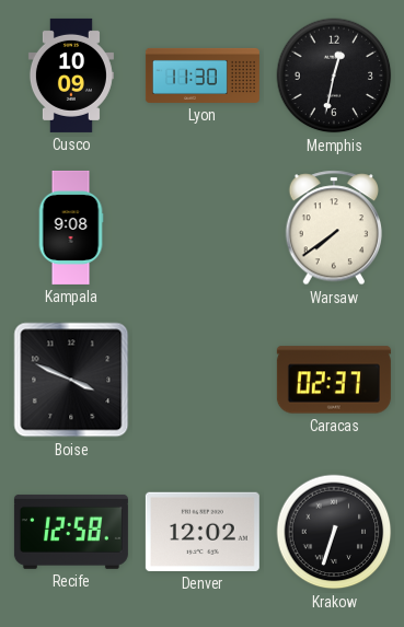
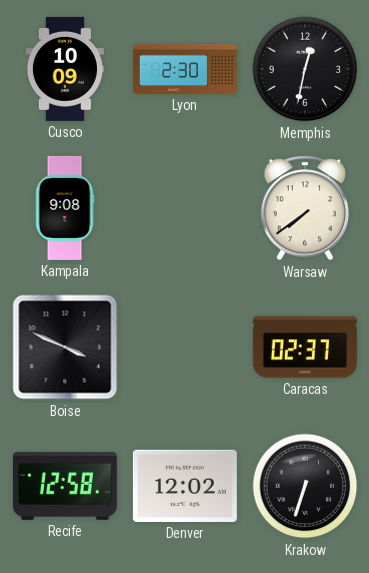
Lyon: 11:30 -> 2:30
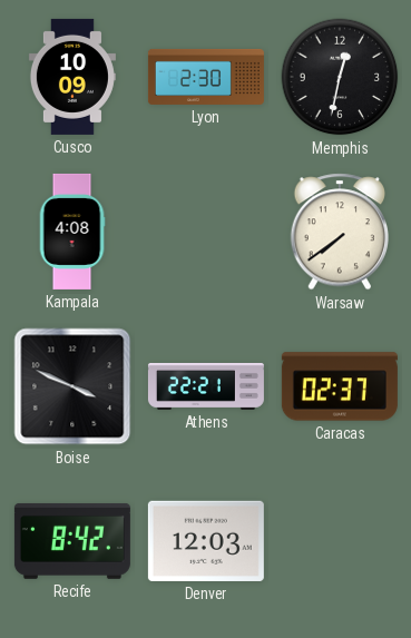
Kampala: 9:08 -> 4:08
Athens: none -> 22:21
Recife: 12:58 -> 8:42
Denver: 12:02 -> 12:03
Krakow: 6:33 -> none
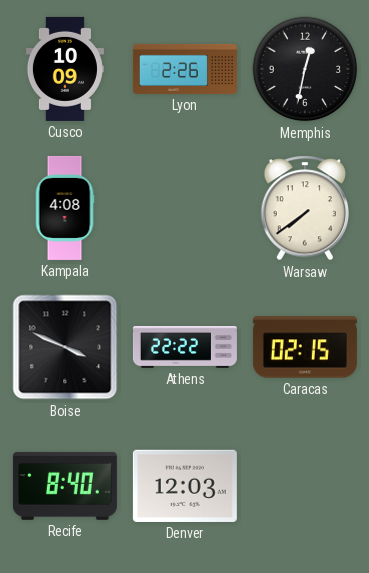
Lyon: 2:30 -> 2:26
Athens: 22:21 -> 22:22
Caracas: 02:37 -> 02:15
Recife: 8:42 -> 8:40
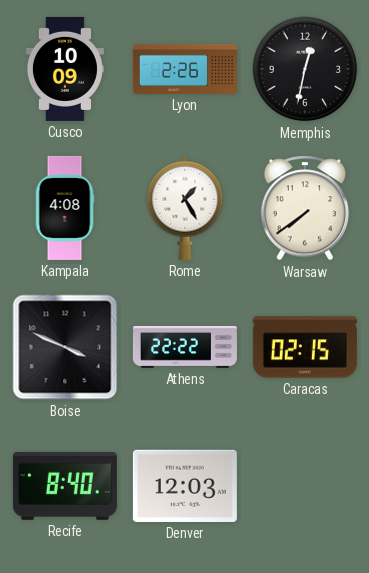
Rome: none -> 1:25
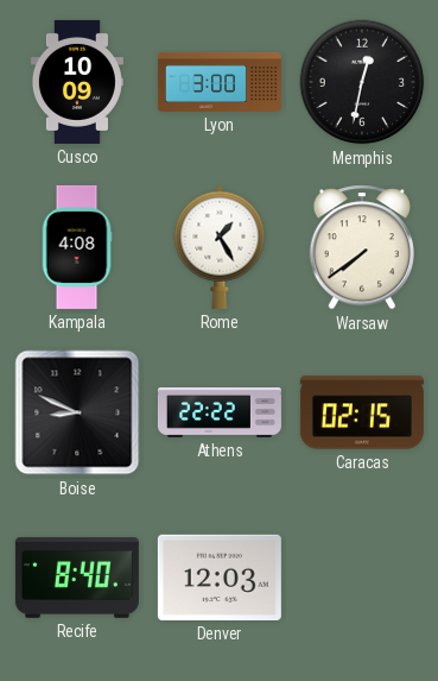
Lyon: 2:26 -> 3:00
Boise: 3:49 -> 8:49
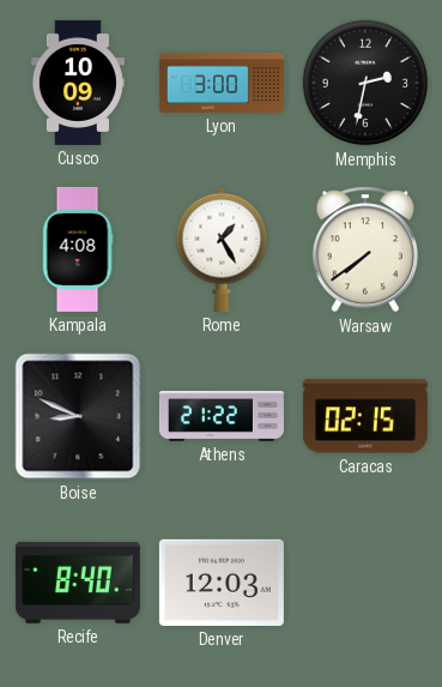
Memphis: 12:32 -> 2:32
Athens: 22:22 -> 21:22
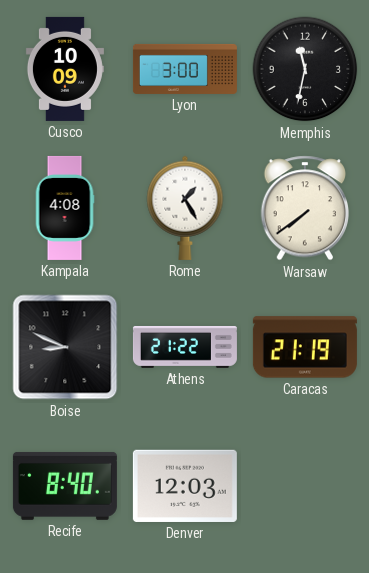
Memphis: 2:32 -> 11:32
Caracas: 02:15 -> 21:19
